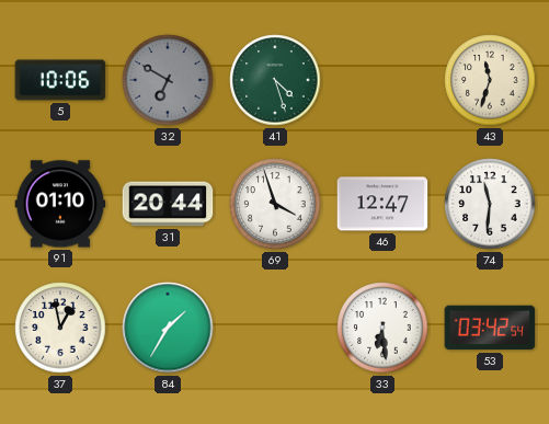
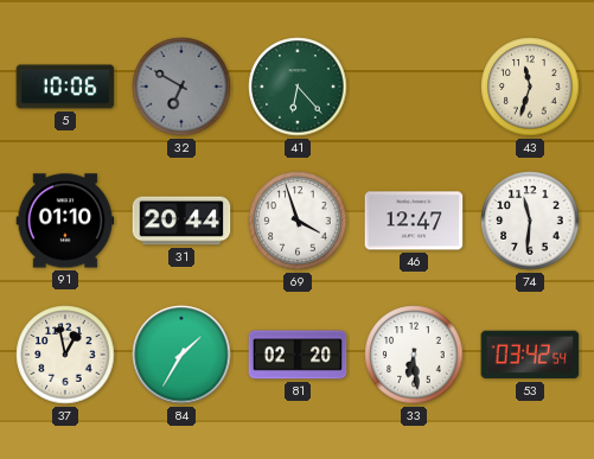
41: 4:27 -> 6:23
81: none -> 02:20
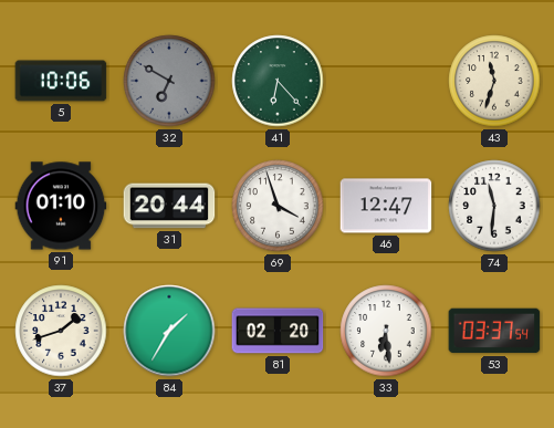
37: 12:58 -> 1:42
53: 03:42 -> 03:37
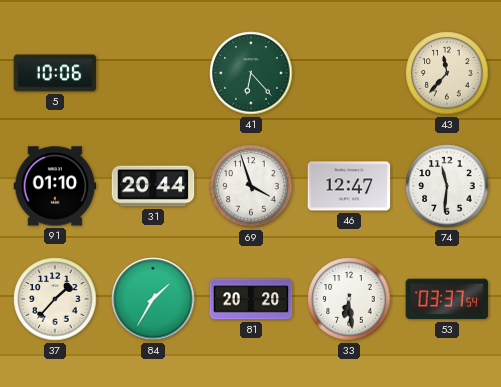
32: 6:50 -> none
43: 11:33 -> 11:37
37: 1:42 -> 1:37
81: 02:20 -> 20:20
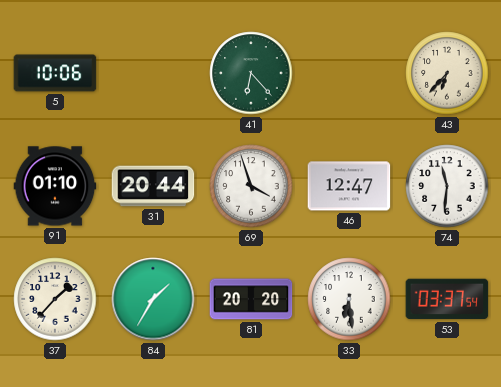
43: 11:37 -> 6:37
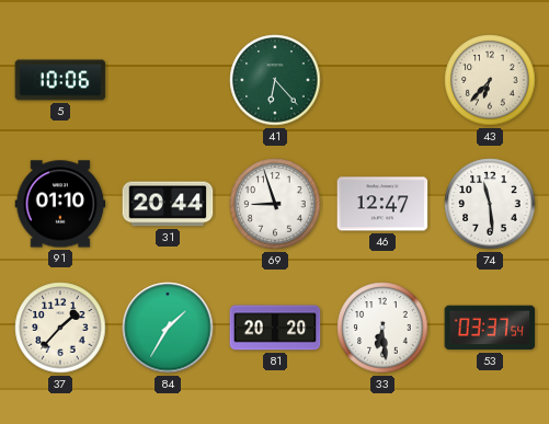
69: 3:57 -> 8:57
74: 11:31 -> 11:29
